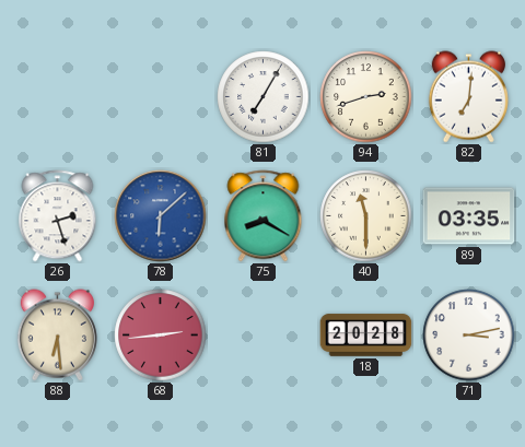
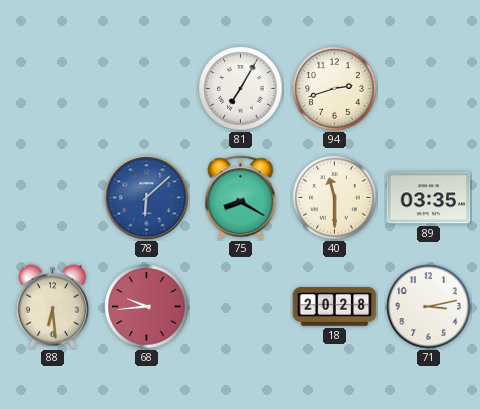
82: 7:01 -> none
26: 2:27 -> none
68: 2:44 -> 9:44
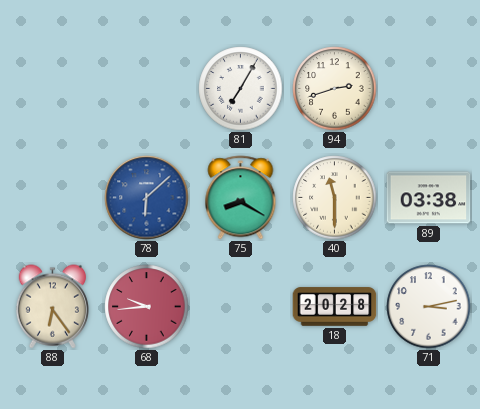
89: 03:35 -> 03:38
88: 6:29 -> 6:24
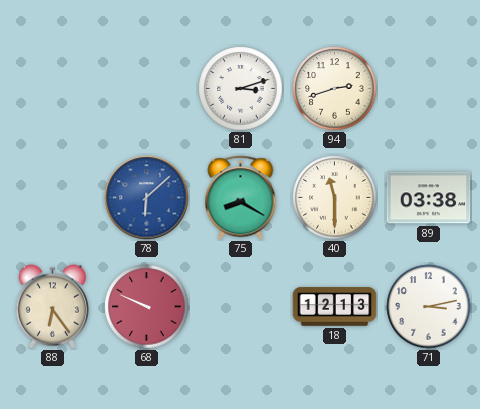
81: 7:05 -> 3:12
68: 9:44 -> 9:49
18: 20:28 -> 12:13
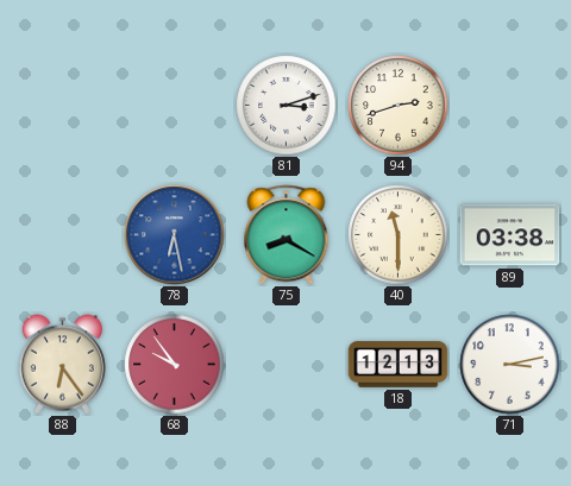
78: 6:08 -> 6:28
68: 9:49 -> 9:54
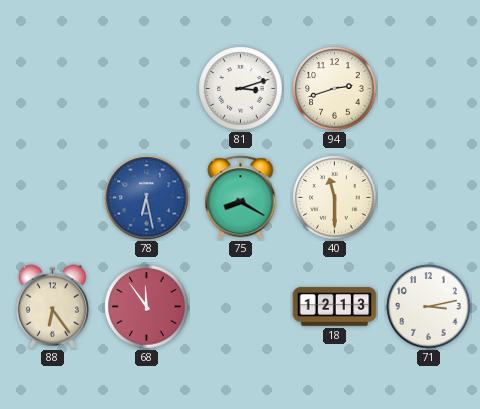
89: 03:38 -> none
68: 9:54 -> 11:54
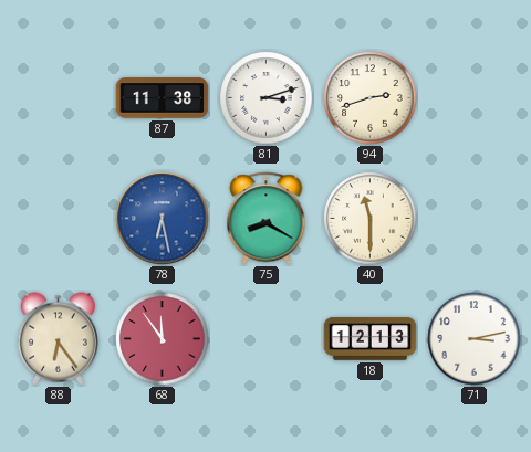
87: none -> 11:38
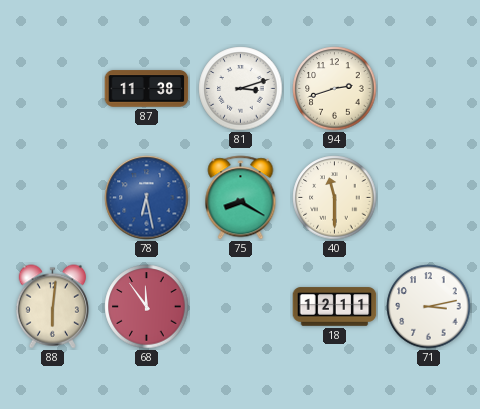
88: 6:24 -> 6:01
18: 12:13 -> 12:11
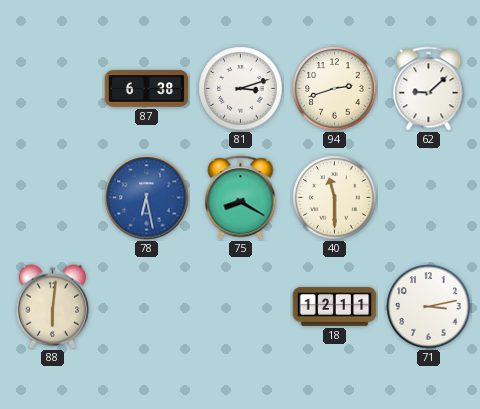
87: 11:38 -> 6:38
62: none -> 9:08
68: 11:54 -> none
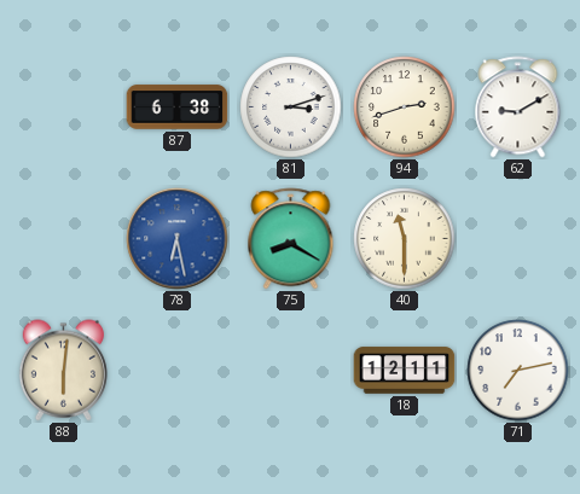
62: 9:08 -> 9:10
71: 3:13 -> 7:13
